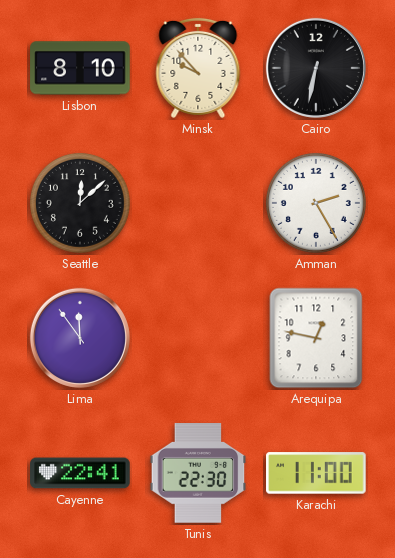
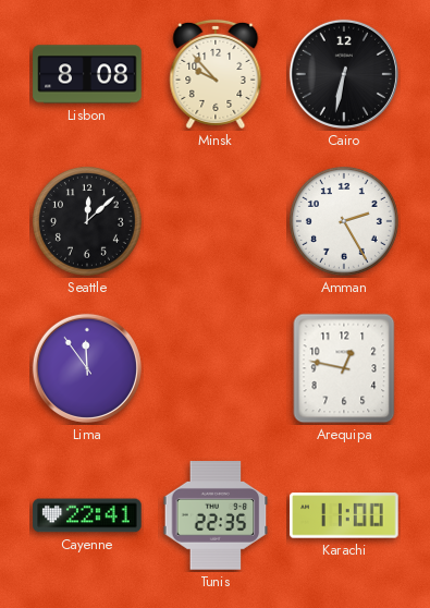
Lisbon: 8:10 -> 8:08
Tunis: 22:30 -> 22:35
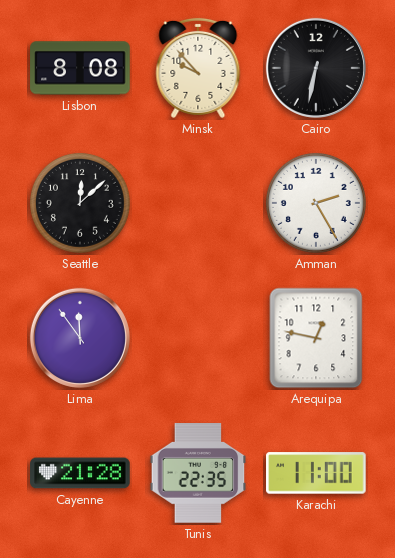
Cayenne: 22:41 -> 21:28
